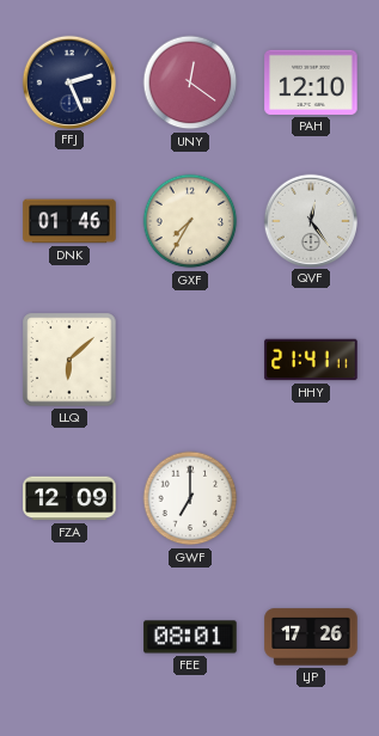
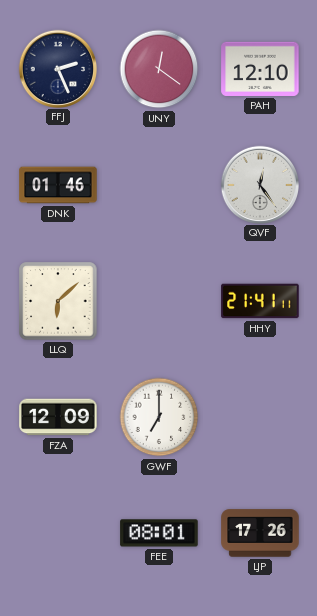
GXF: 7:35 -> none
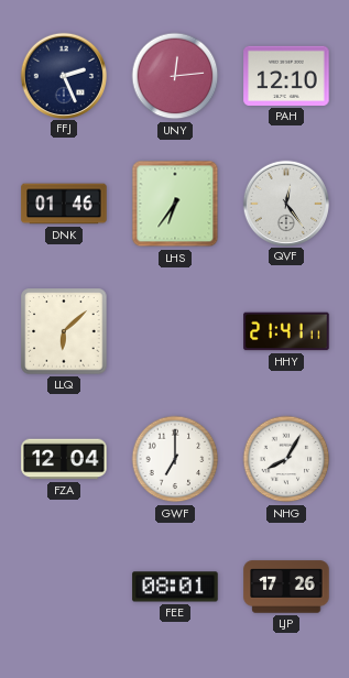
UNY: 12:21 -> 12:14
LHS: none -> 6:36
FZA: 12:09 -> 12:04
NHG: none -> 8:05
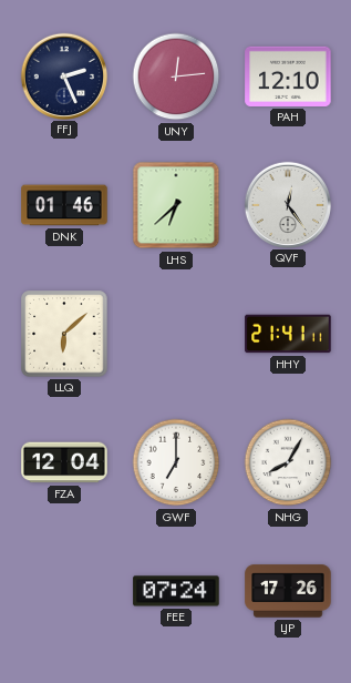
LHS: 6:36 -> 6:38
FEE: 08:01 -> 07:24
